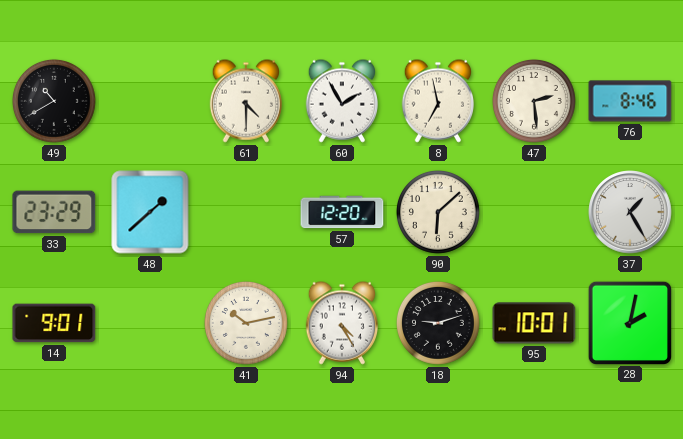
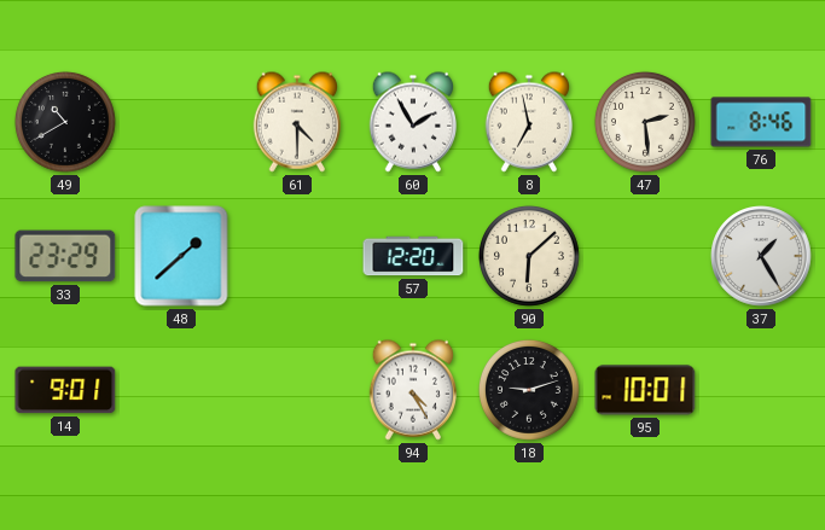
41: 10:13 -> none
28: 2:02 -> none
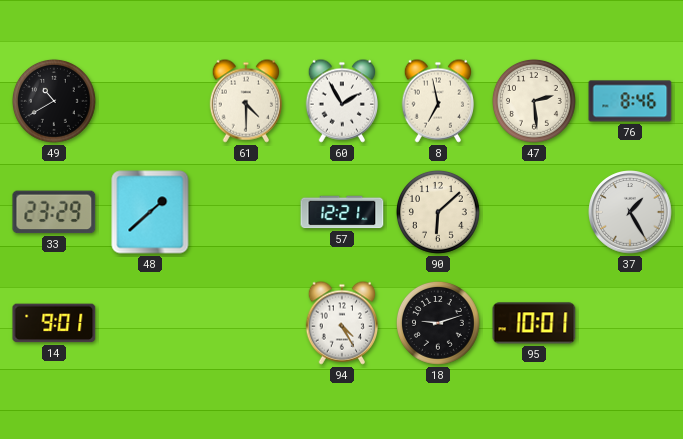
57: 12:20 -> 12:21
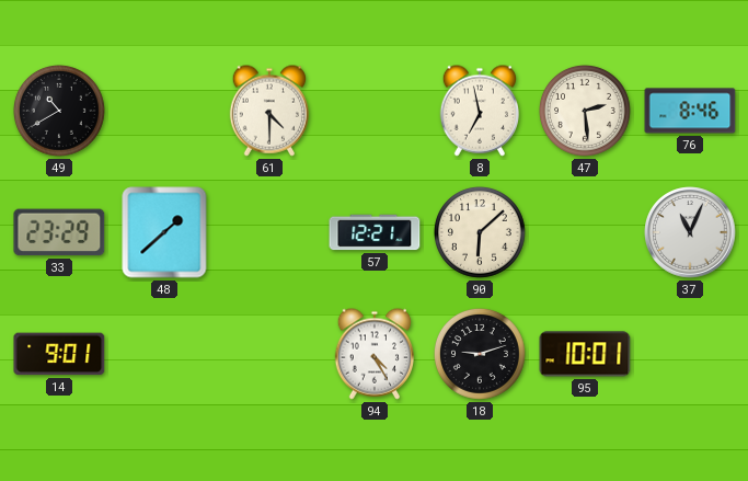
60: 1:55 -> none
37: 1:25 -> 11:04
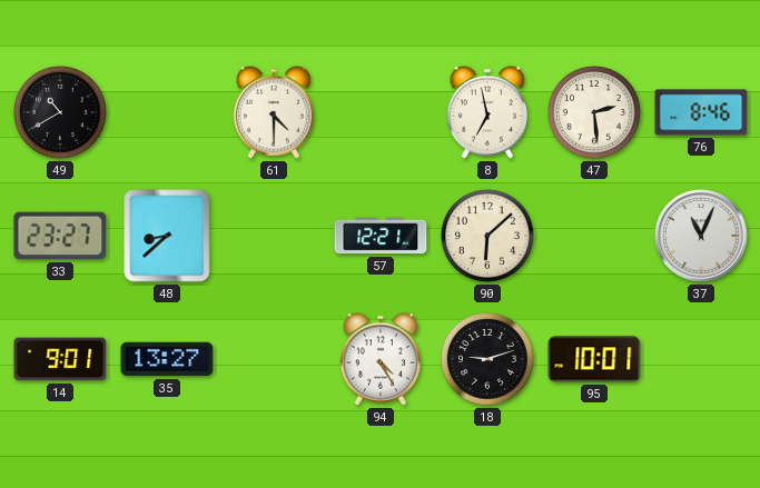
33: 23:29 -> 23:27
48: 1:38 -> 8:38
35: none -> 13:27
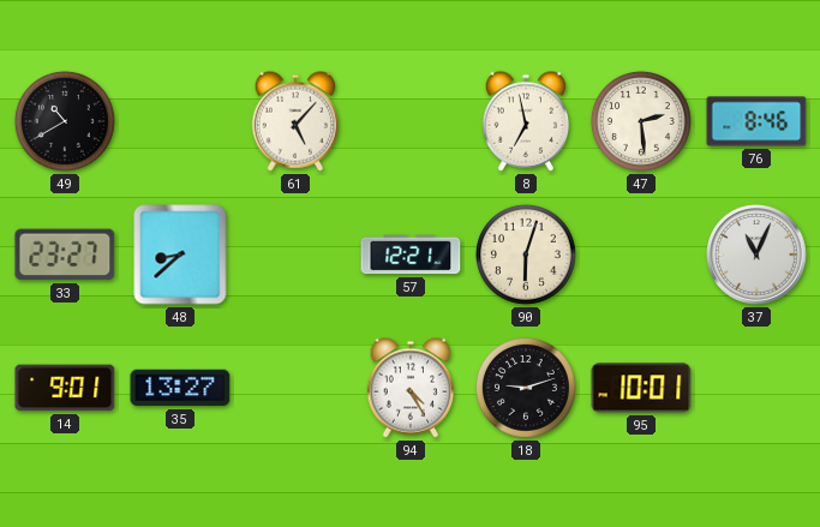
61: 4:30 -> 5:07
90: 6:08 -> 6:03
